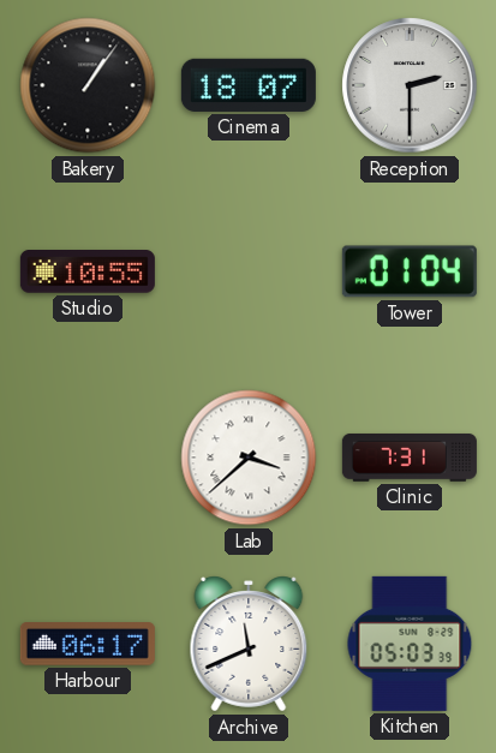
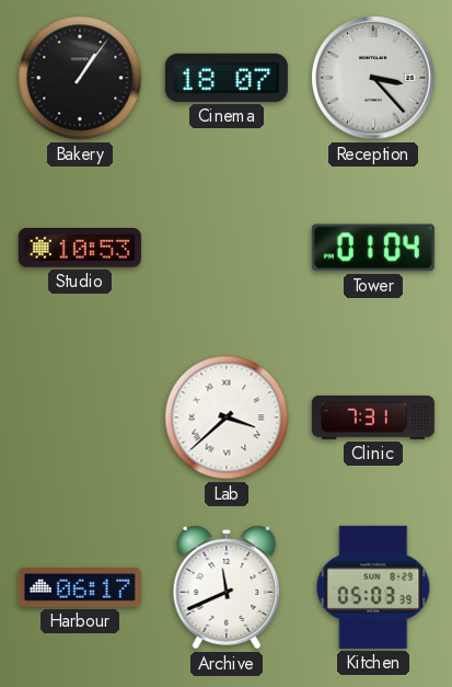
Reception: 2:30 -> 3:23
Studio: 10:55 -> 10:53
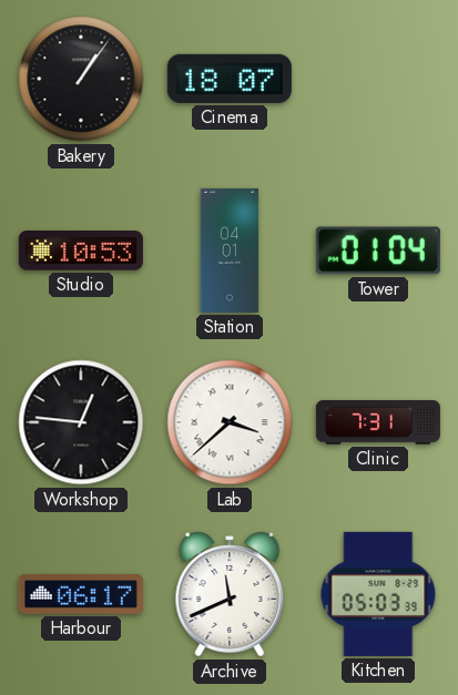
Reception: 3:23 -> none
Station: none -> 04:01
Workshop: none -> 12:46
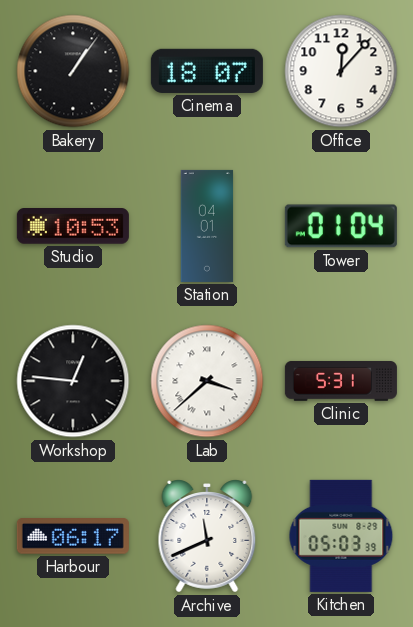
Office: none -> 12:07
Clinic: 7:31 -> 5:31
